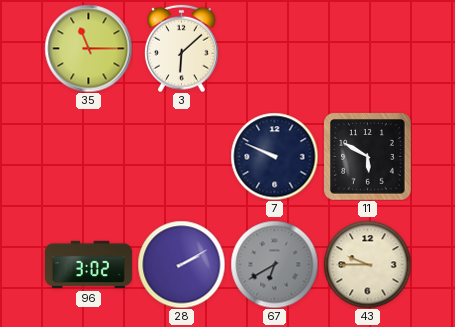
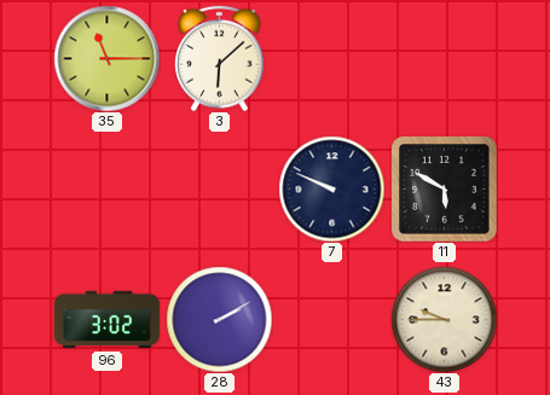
67: 6:40 -> none
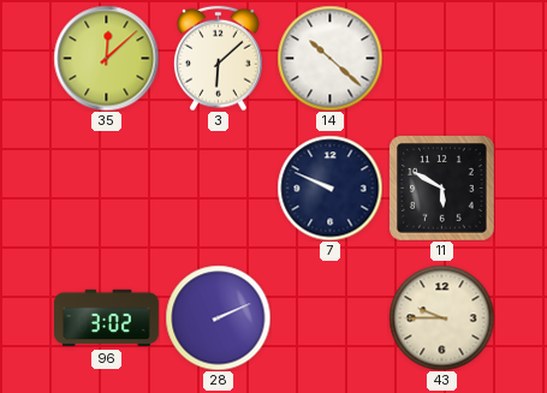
35: 11:15 -> 12:08
14: none -> 10:22
28: 2:10 -> 2:11
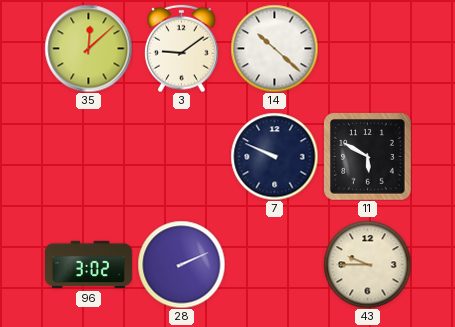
3: 6:08 -> 9:09
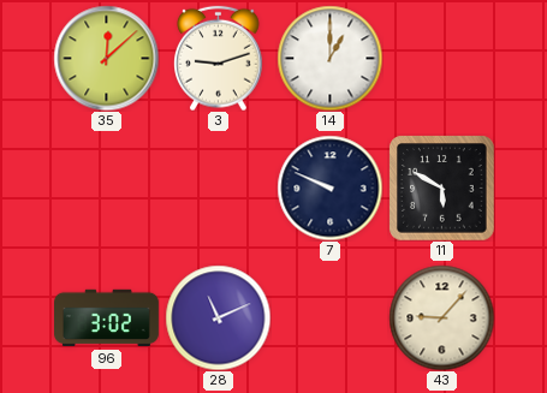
3: 9:09 -> 9:12
14: 10:22 -> 1:00
28: 2:11 -> 11:11
43: 9:45 -> 9:07
